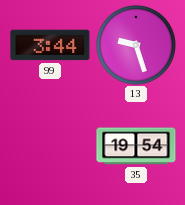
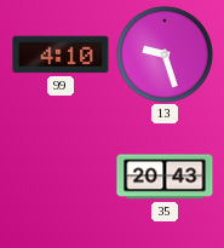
99: 3:44 -> 4:10
35: 19:54 -> 20:43
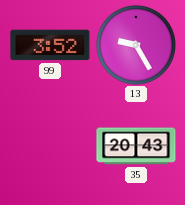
99: 4:10 -> 3:52
13: 9:27 -> 9:25
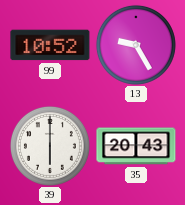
99: 3:52 -> 10:52
39: none -> 6:00
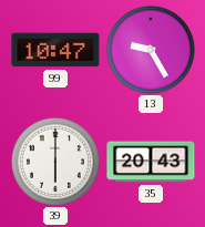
99: 10:52 -> 10:47
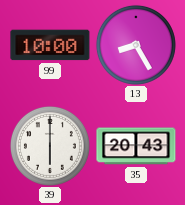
99: 10:47 -> 10:00
13: 9:25 -> 8:25
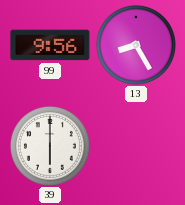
99: 10:00 -> 9:56
35: 20:43 -> none
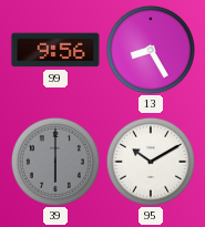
39 dial: white -> grey
95: none -> 10:10
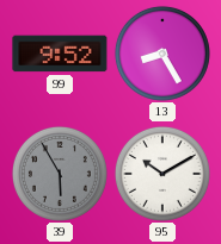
99: 9:56 -> 9:52
39: 6:00 -> 5:55
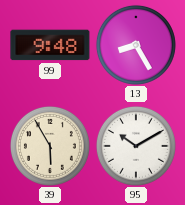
99: 9:52 -> 9:48
39 dial: grey -> cream
